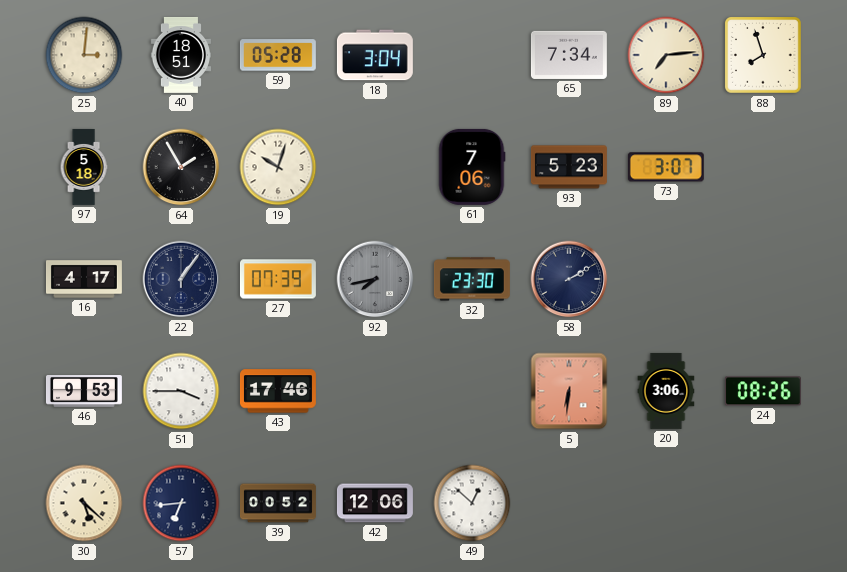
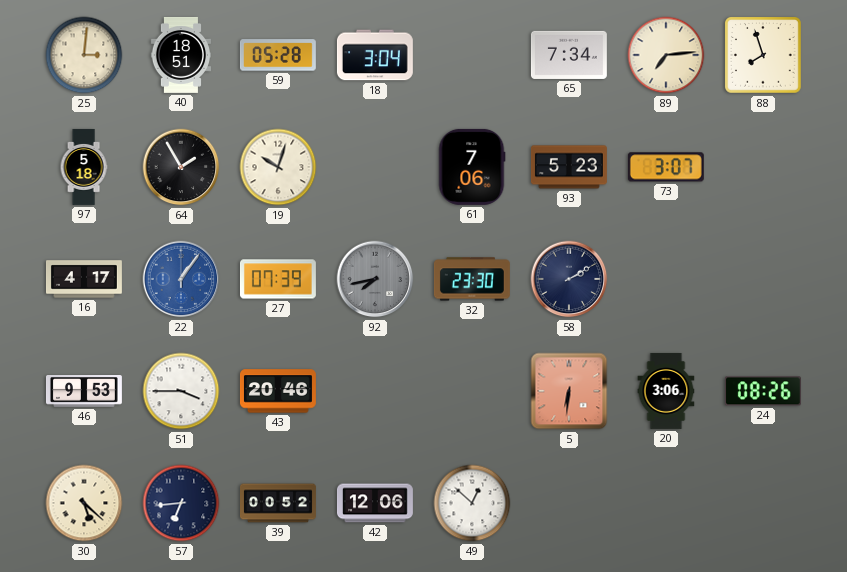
22 dial: navy -> blue
43: 17:46 -> 20:46
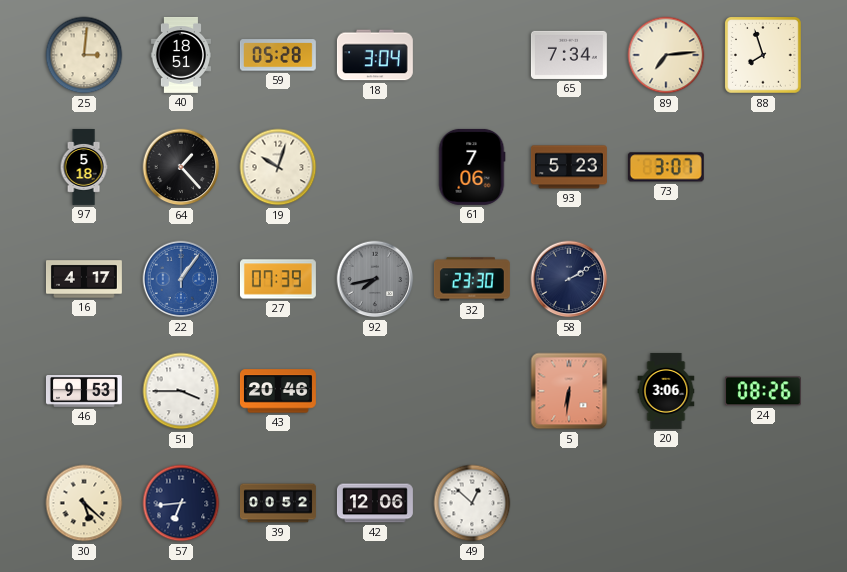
64: 1:55 -> 1:23
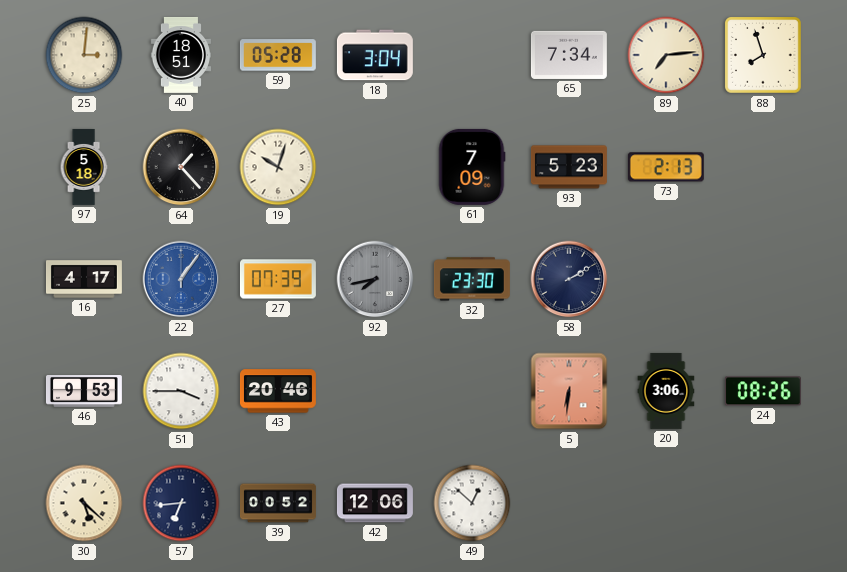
61: 7:06 -> 7:09
73: 3:07 -> 2:13
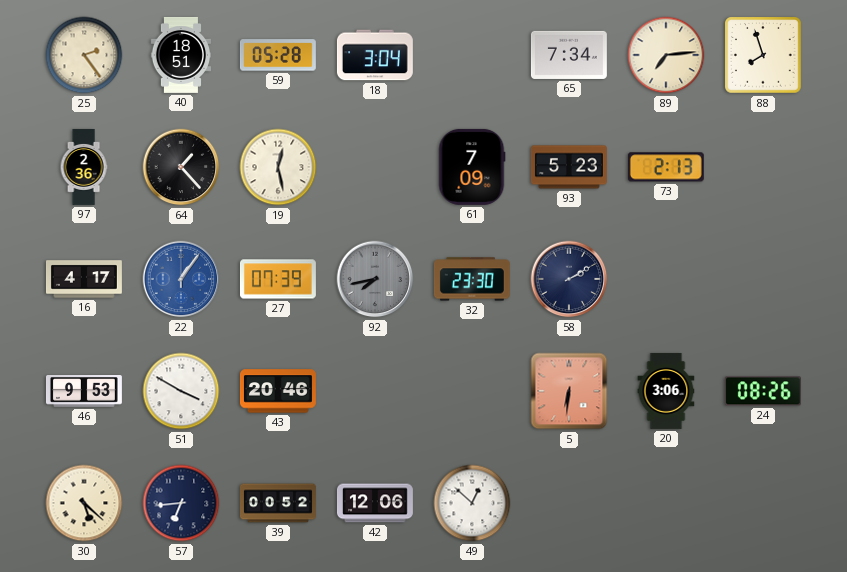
25: 3:01 -> 2:24
97: 5:18 -> 2:36
19: 10:03 -> 12:28
51: 3:45 -> 3:50
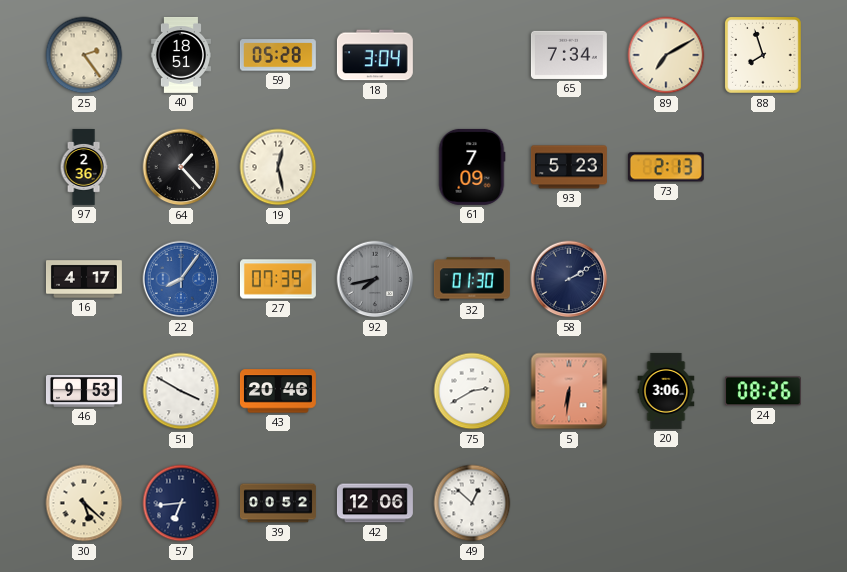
89: 7:14 -> 7:10
22: 1:06 -> 8:06
32: 23:30 -> 01:30
75: none -> 2:40
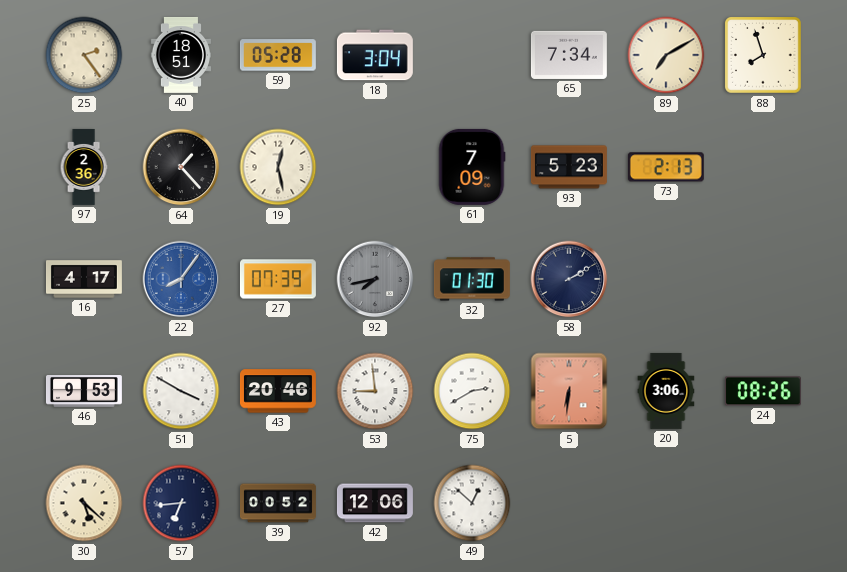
53: none -> 8:59
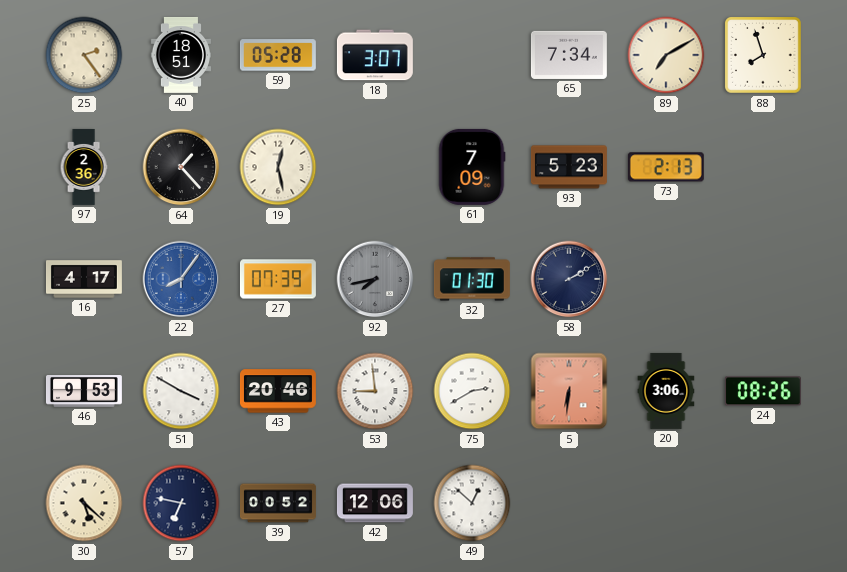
18: 3:04 -> 3:07
57: 6:44 -> 6:47
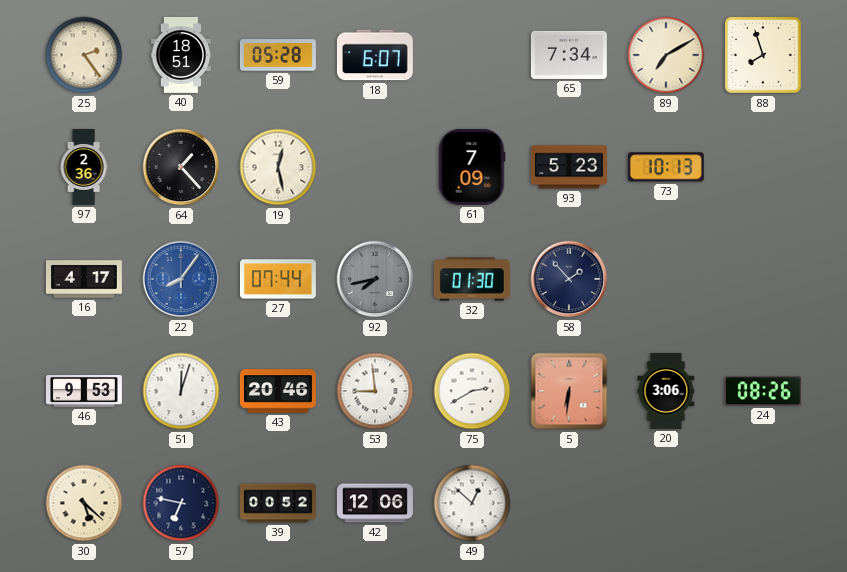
18: 3:07 -> 6:07
73: 2:13 -> 10:13
27: 07:39 -> 07:44
58: 2:10 -> 1:53
51: 3:50 -> 12:03
